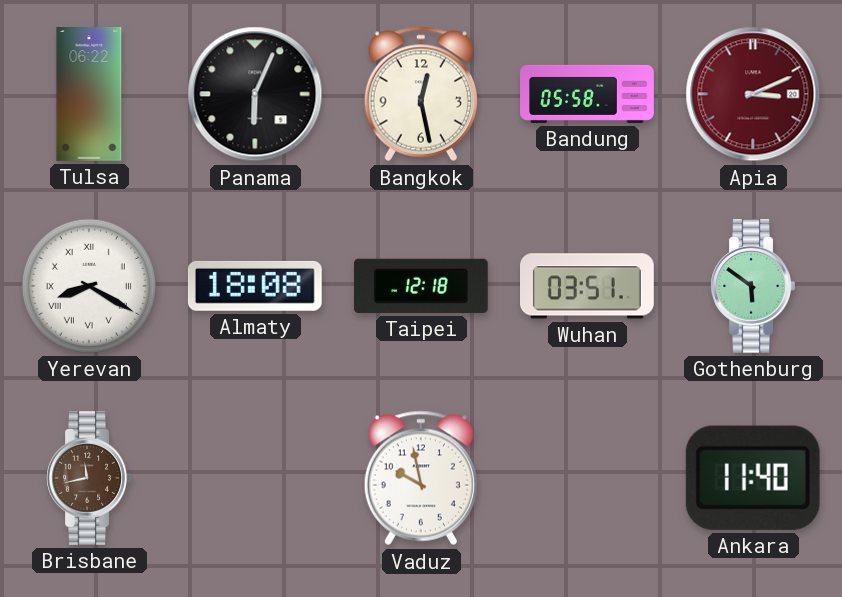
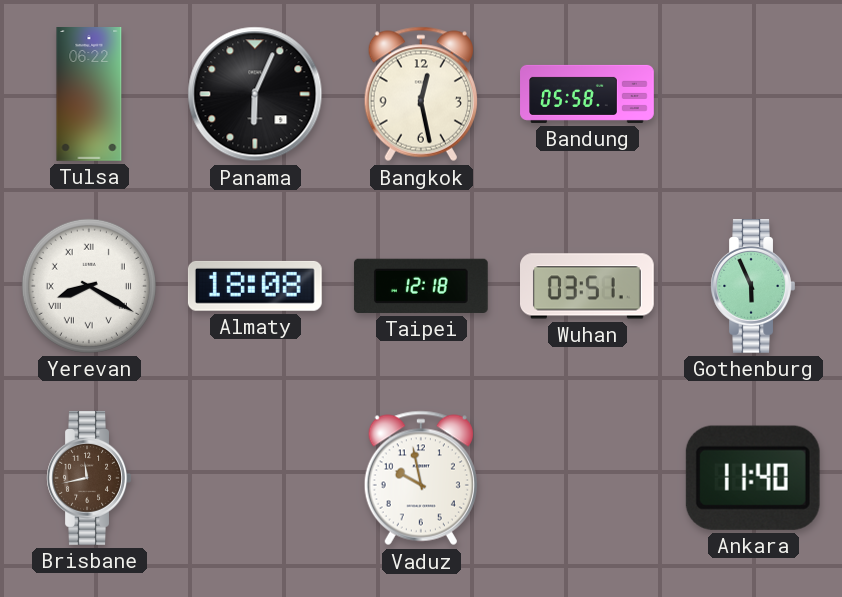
Apia: 3:11 -> none
Gothenburg: 5:51 -> 5:56
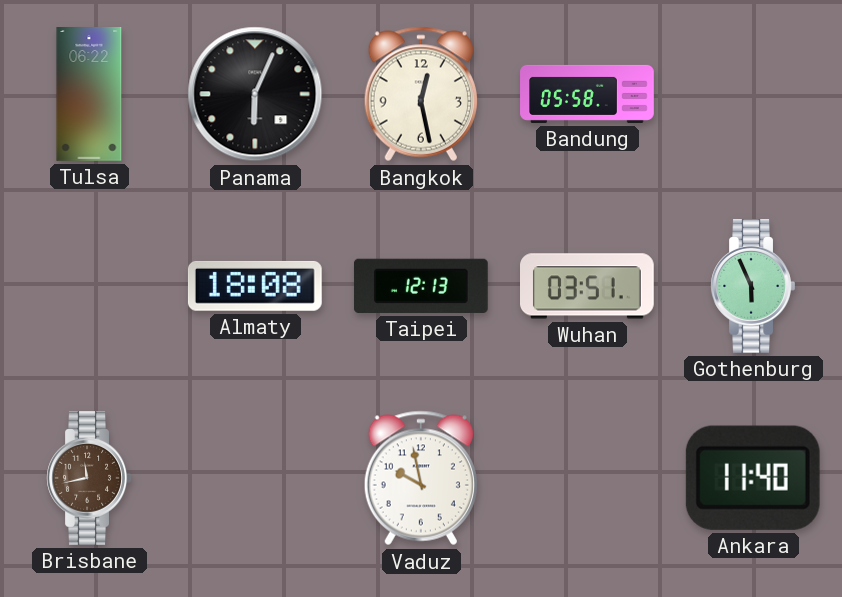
Yerevan: 8:20 -> none
Taipei: 12:18 -> 12:13
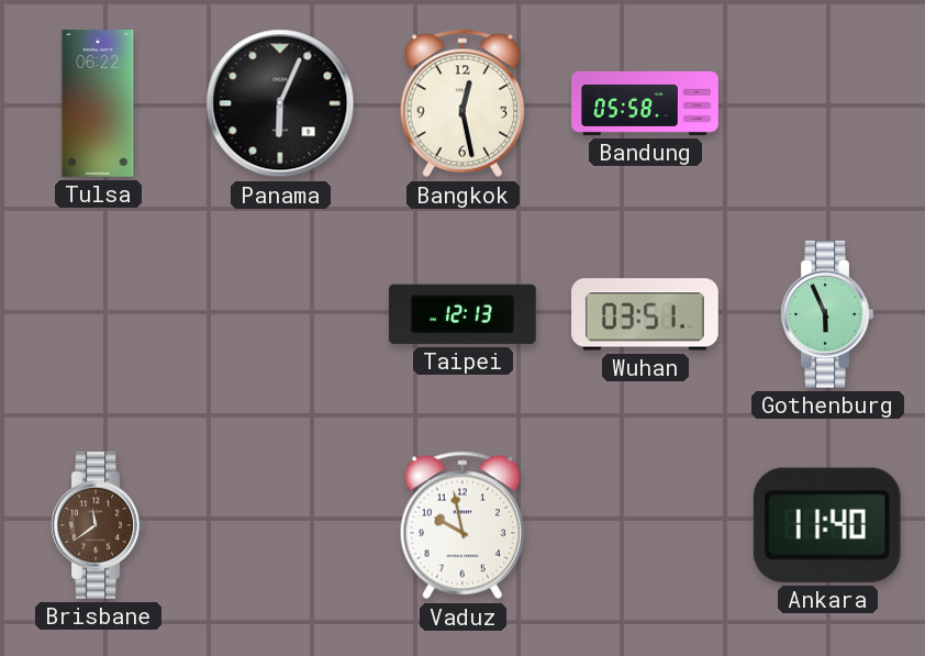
Almaty: 18:08 -> none
Brisbane: 11:43 -> 11:39
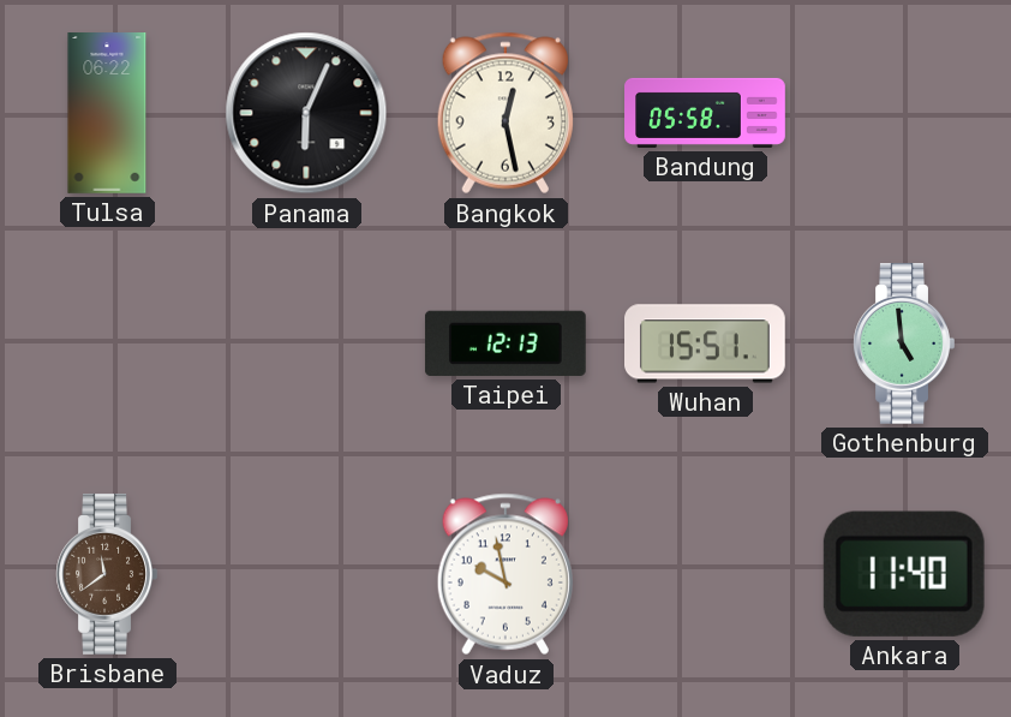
Wuhan: 03:51 -> 15:51
Gothenburg: 5:56 -> 4:59
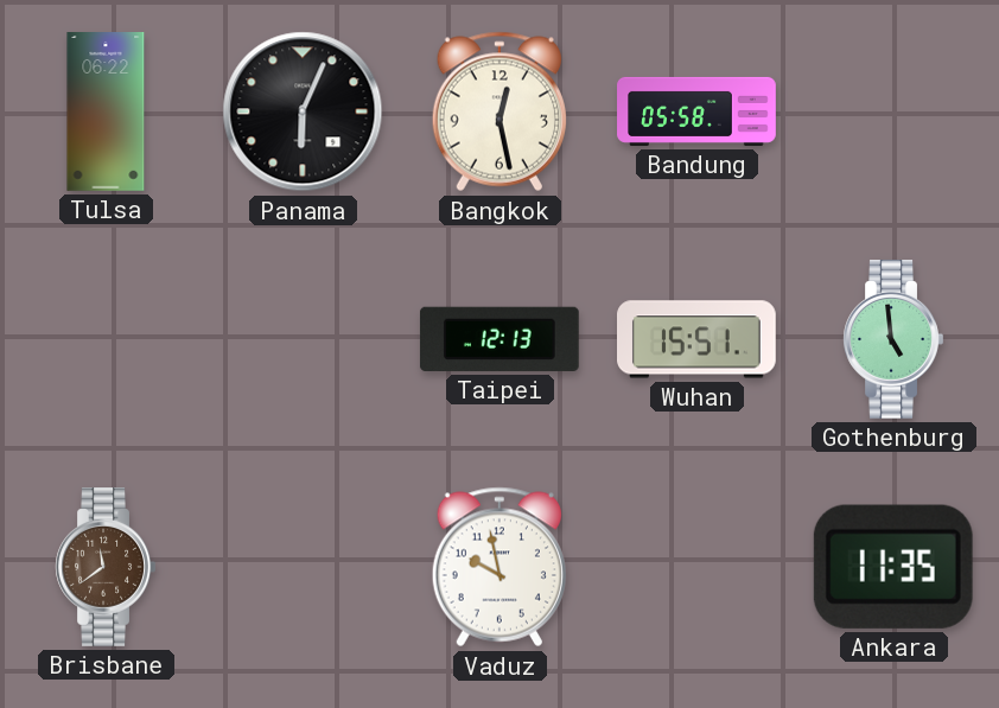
Ankara: 11:40 -> 11:35
